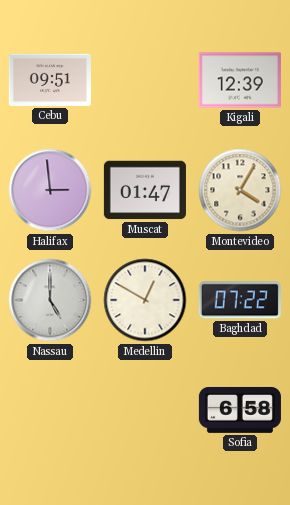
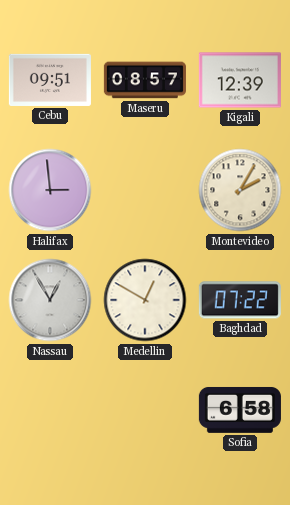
Maseru: none -> 08:57
Muscat: 01:47 -> none
Montevideo: 4:05 -> 2:05
Nassau: 5:00 -> 12:55
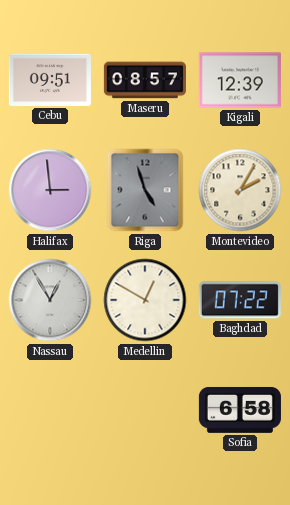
Riga: none -> 4:57
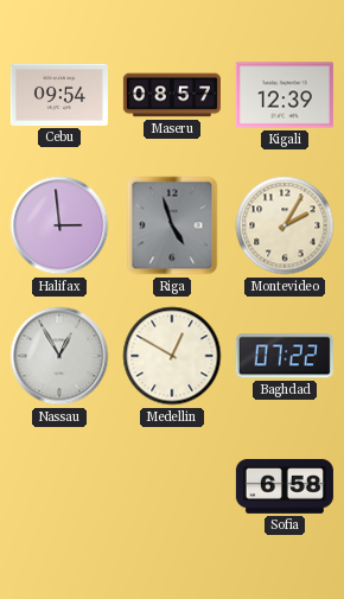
Cebu: 09:51 -> 09:54
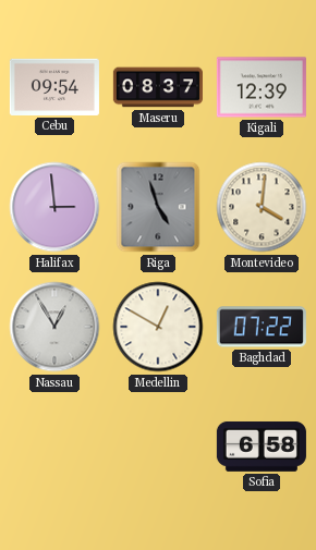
Maseru: 08:57 -> 08:37
Montevideo: 2:05 -> 4:01
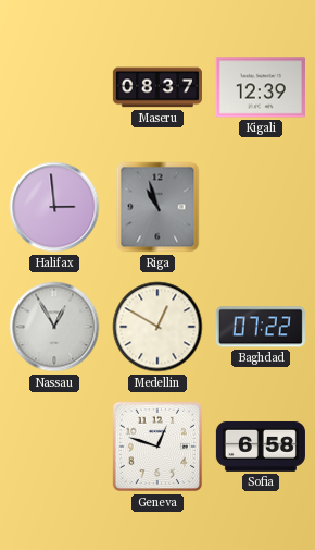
Cebu: 09:54 -> none
Riga: 4:57 -> 10:57
Montevideo: 4:01 -> none
Geneva: none -> 12:48
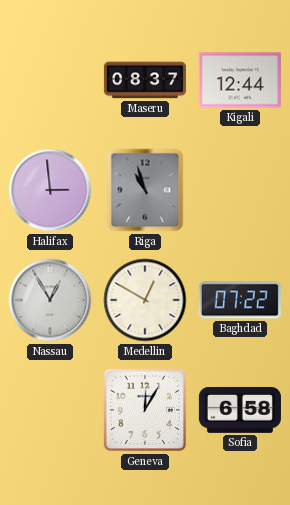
Kigali: 12:39 -> 12:44
Geneva: 12:48 -> 12:05
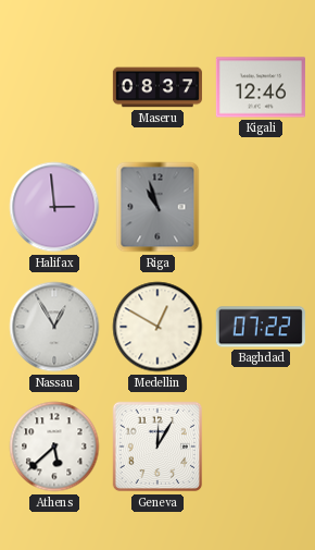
Kigali: 12:44 -> 12:46
Athens: none -> 5:38
Sofia: 6:58 -> none
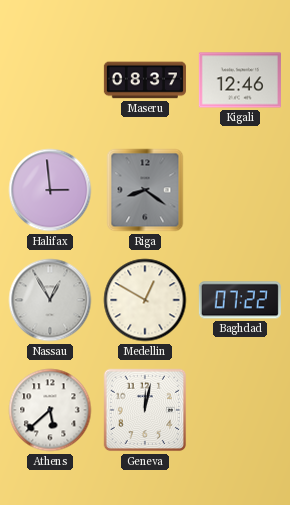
Riga: 10:57 -> 8:21
Geneva: 12:05 -> 12:02
